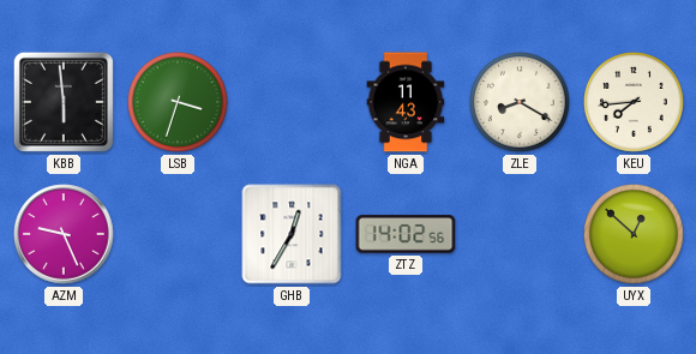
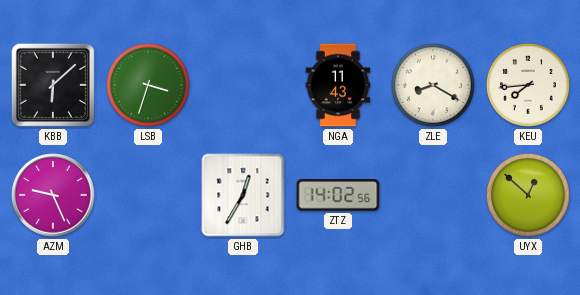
KBB: 5:59 -> 6:08
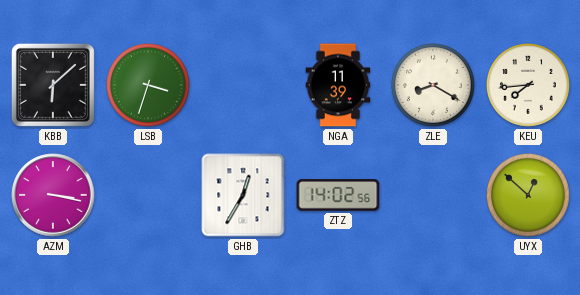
NGA: 11:43 -> 11:39
AZM: 9:26 -> 3:17
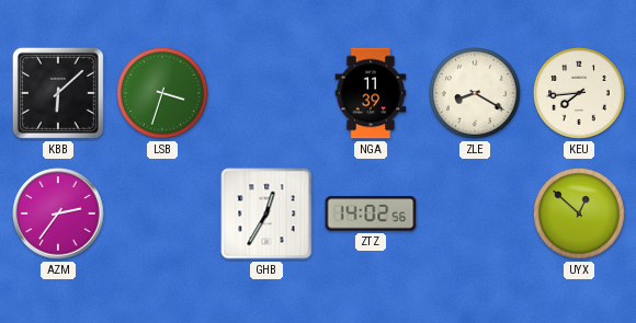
AZM: 3:17 -> 2:36
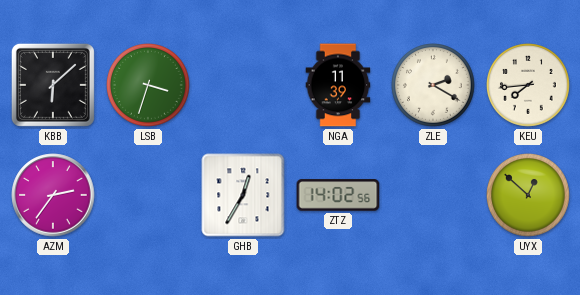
ZLE: 8:20 -> 2:20
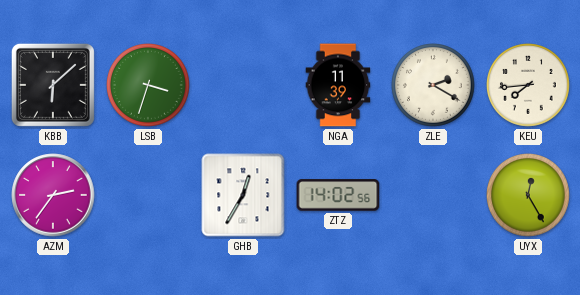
UYX: 12:52 -> 12:25
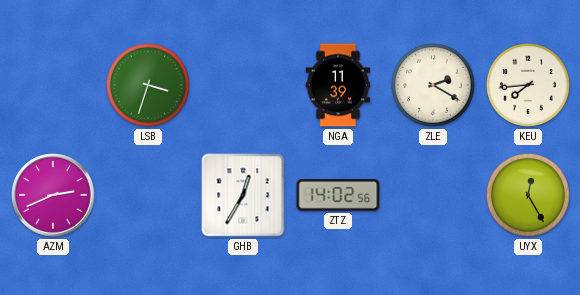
KBB: 6:08 -> none
AZM: 2:36 -> 2:41
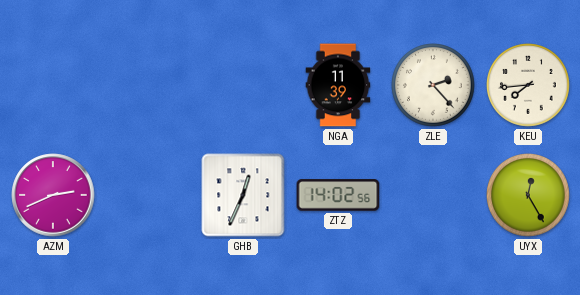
LSB: 3:33 -> none
ZLE: 2:20 -> 2:23
GHB: 12:35 -> 12:34
